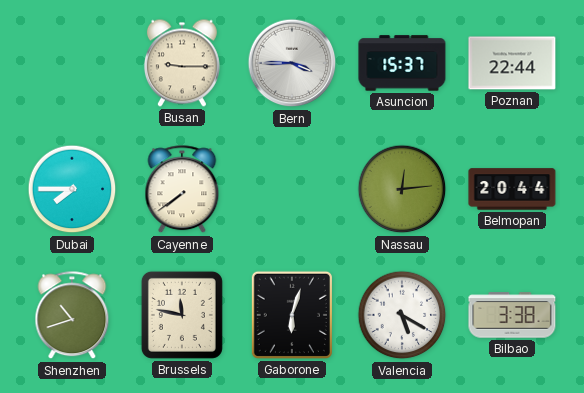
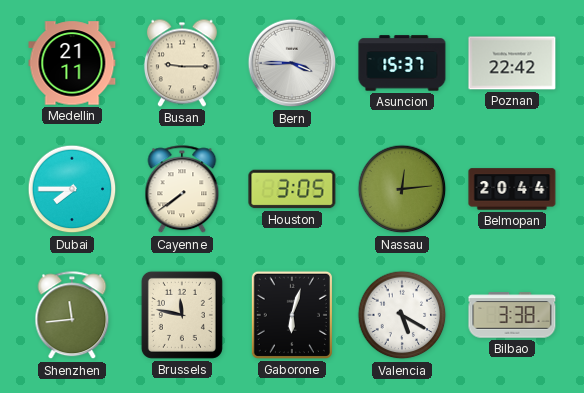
Medellin: none -> 21:11
Poznan: 22:44 -> 22:42
Houston: none -> 3:05
Shenzhen: 10:42 -> 11:44
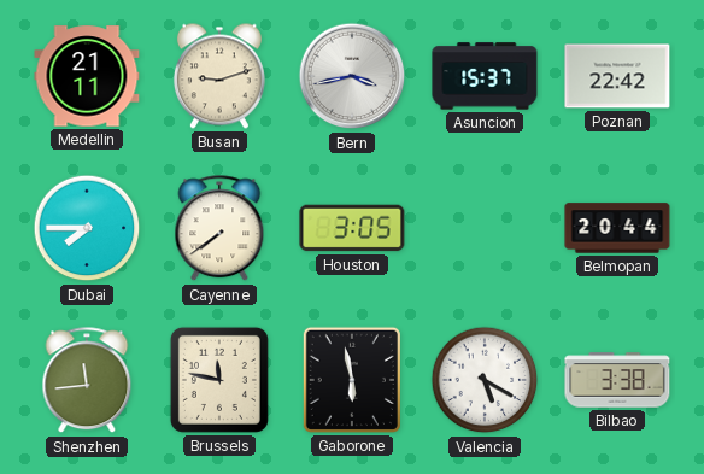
Busan: 9:15 -> 9:12
Bern: 3:45 -> 3:43
Nassau: 12:14 -> none
Gaborone: 6:03 -> 5:58
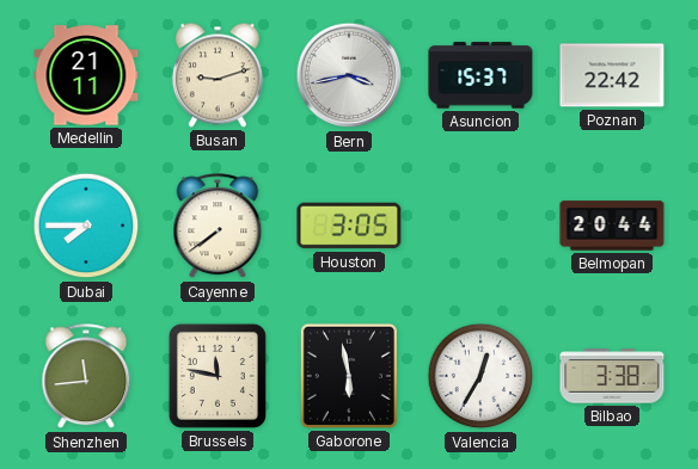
Valencia: 5:20 -> 12:35
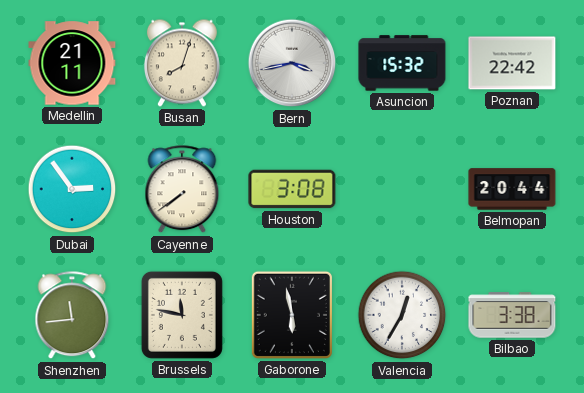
Busan: 9:12 -> 8:03
Asuncion: 15:37 -> 15:32
Dubai: 7:45 -> 2:54
Houston: 3:05 -> 3:08
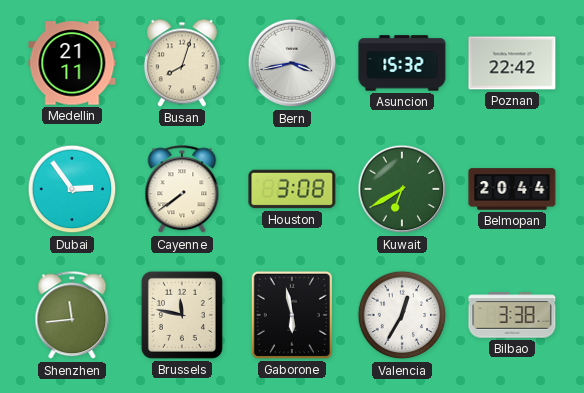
Kuwait: none -> 6:40
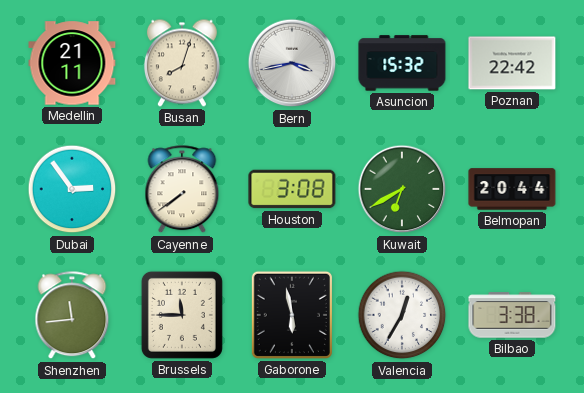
Brussels: 11:47 -> 11:45
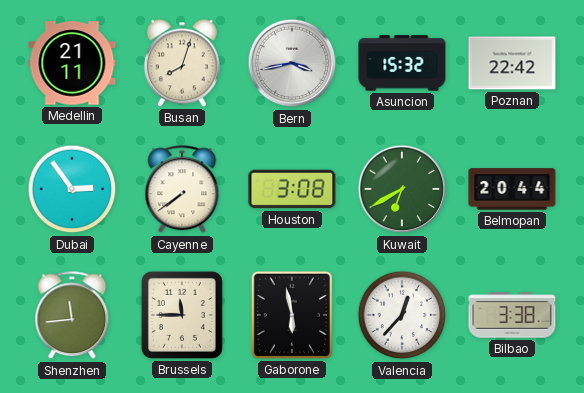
Valencia: 12:35 -> 12:37
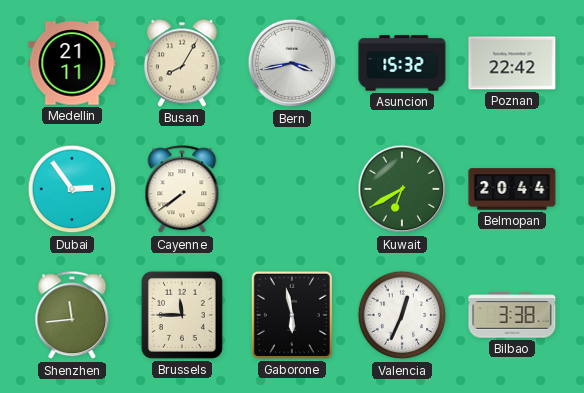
Busan: 8:03 -> 8:05
Houston: 3:08 -> none
Valencia: 12:37 -> 12:34
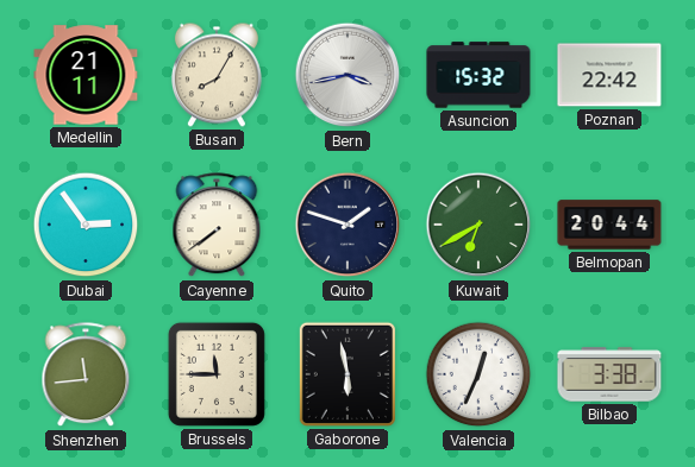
Quito: none -> 1:48
